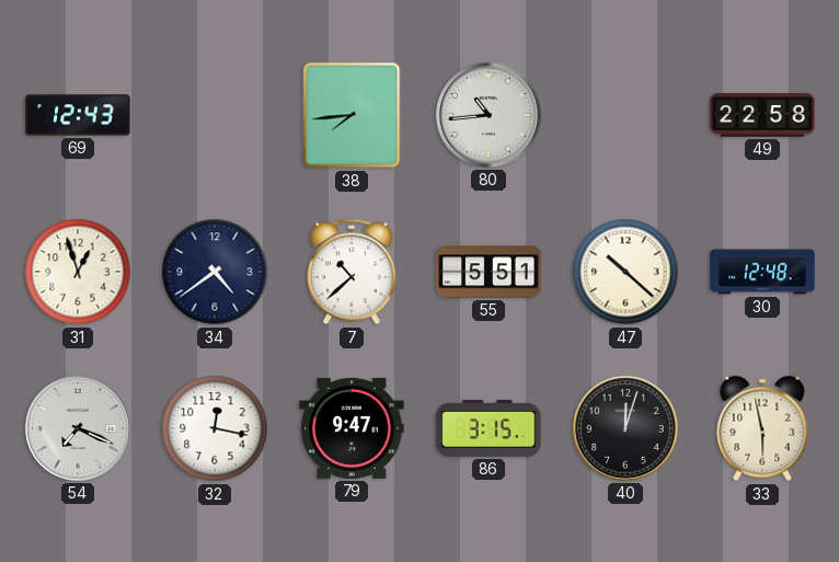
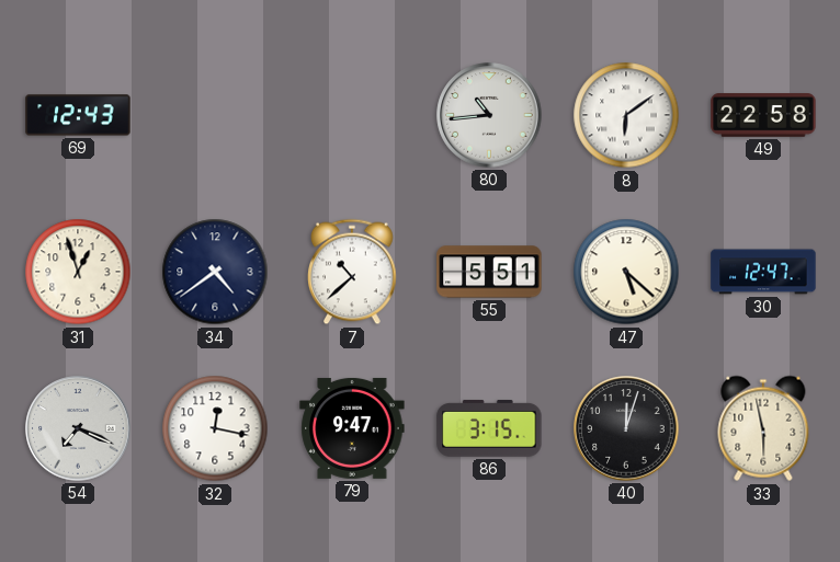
38: 7:44 -> none
8: none -> 6:09
47: 10:22 -> 5:22
30: 12:48 -> 12:47
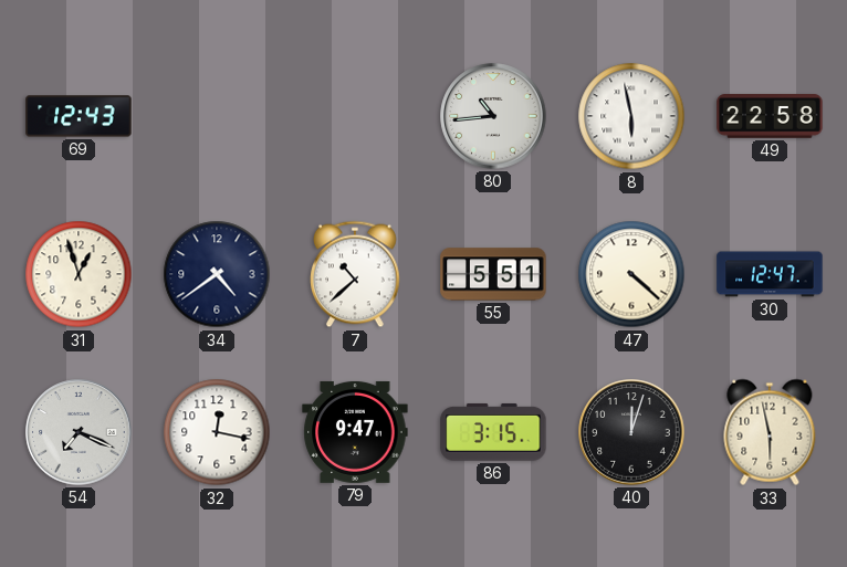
8: 6:09 -> 5:58
47: 5:22 -> 4:22
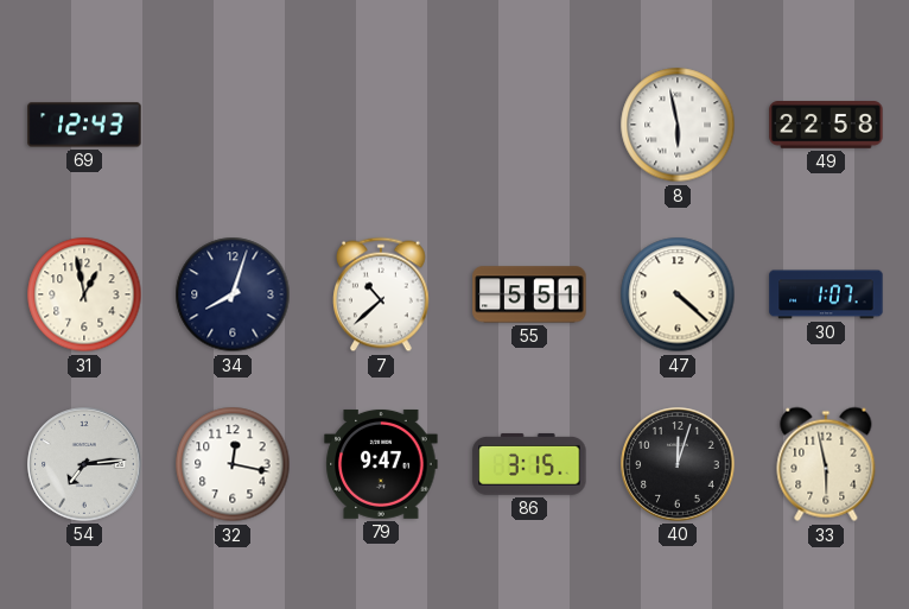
80: 10:44 -> none
31: 12:57 -> 12:58
34: 4:39 -> 8:03
30: 12:47 -> 1:07
54: 7:19 -> 7:14
